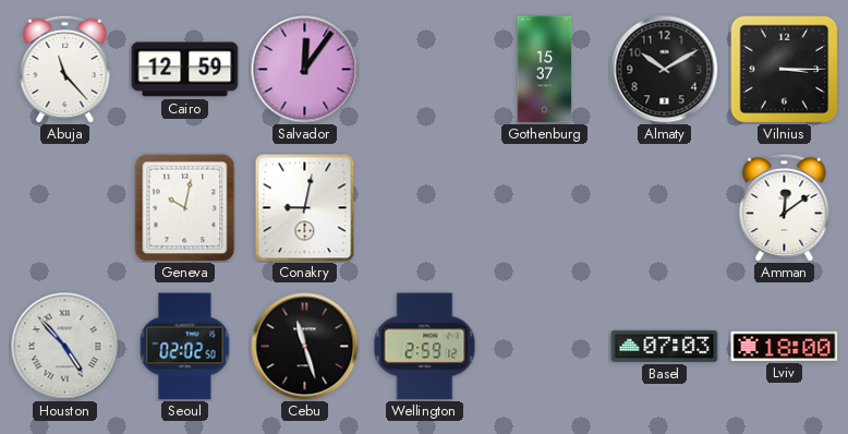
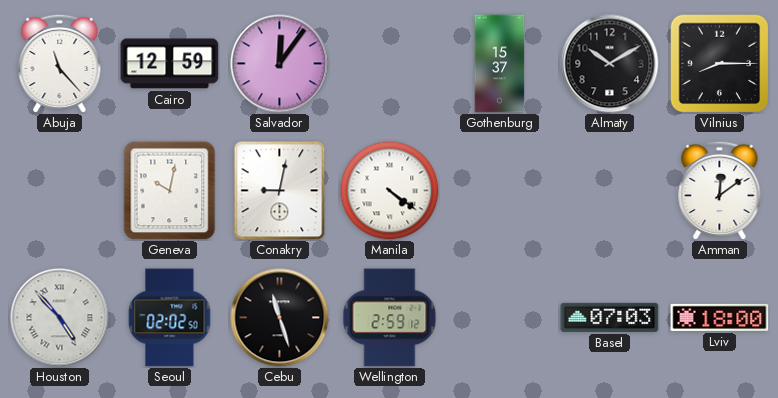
Vilnius: 3:15 -> 8:15
Manila: none -> 4:21
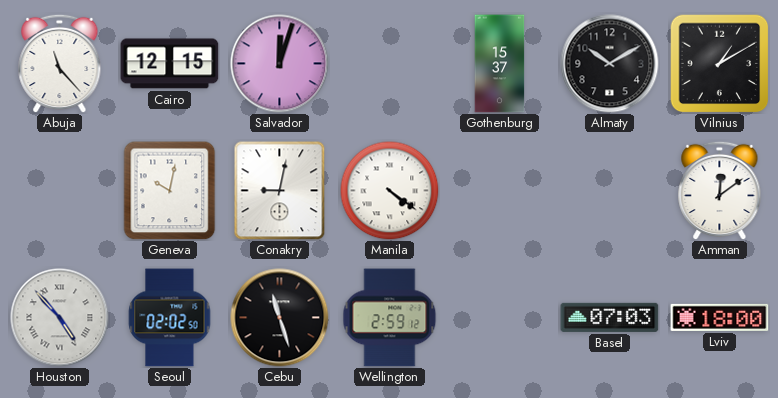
Cairo: 12:59 -> 12:15
Salvador: 12:06 -> 12:03
Vilnius: 8:15 -> 1:10
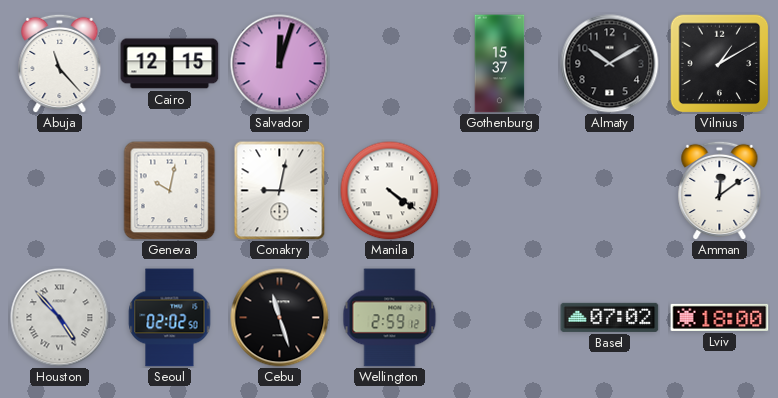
Basel: 07:03 -> 07:02
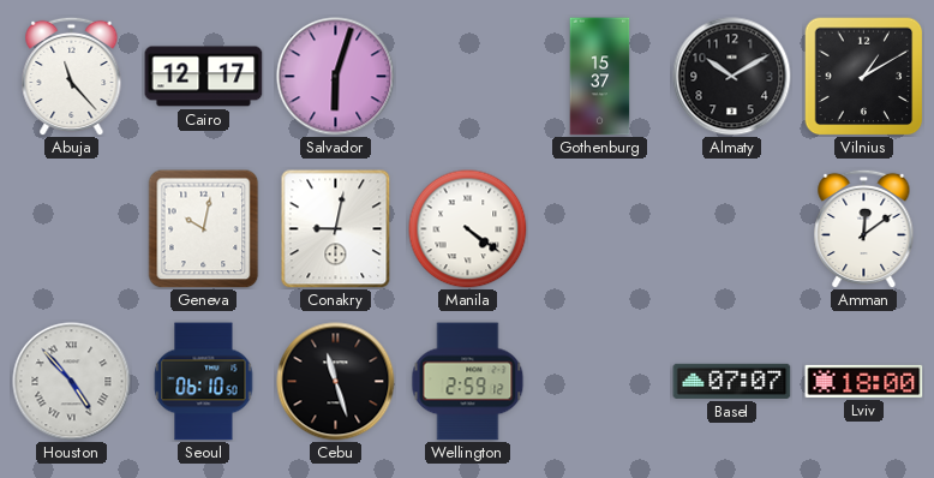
Cairo: 12:15 -> 12:17
Salvador: 12:03 -> 6:03
Seoul: 02:02 -> 06:10
Basel: 07:02 -> 07:07
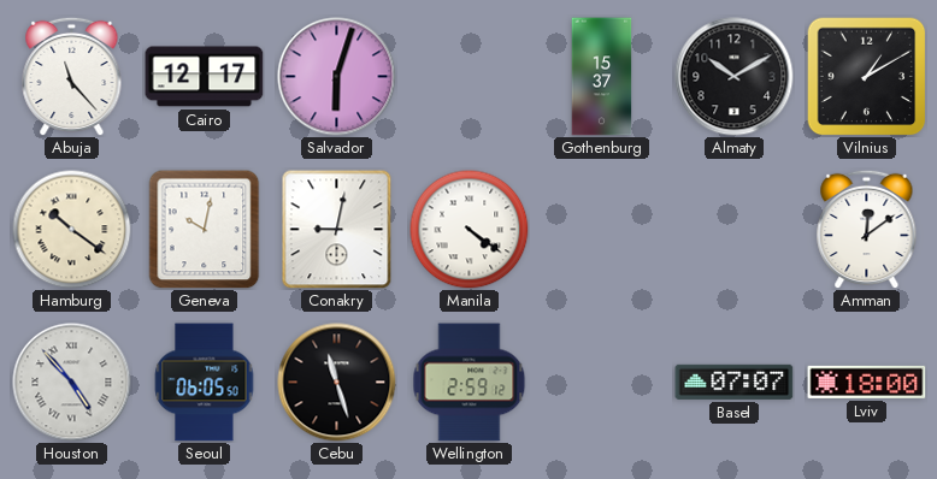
Hamburg: none -> 10:21
Seoul: 06:10 -> 06:05
